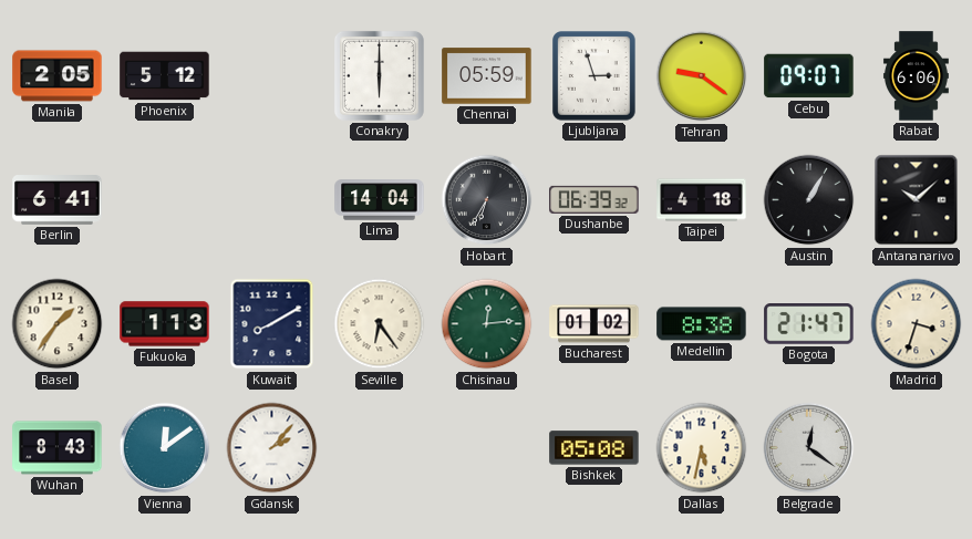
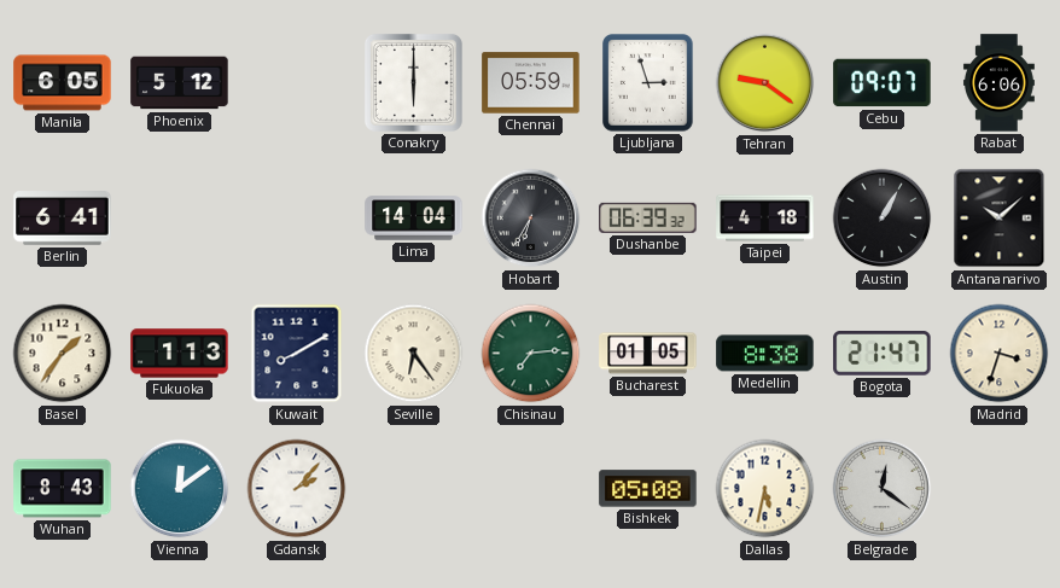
Manila: 2:05 -> 6:05
Chisinau: 12:14 -> 7:14
Bucharest: 01:02 -> 01:05
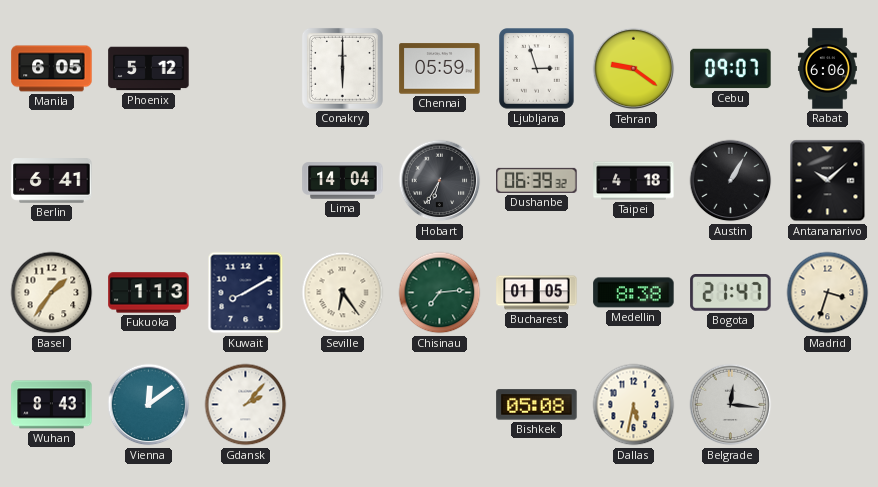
Belgrade: 12:21 -> 12:16
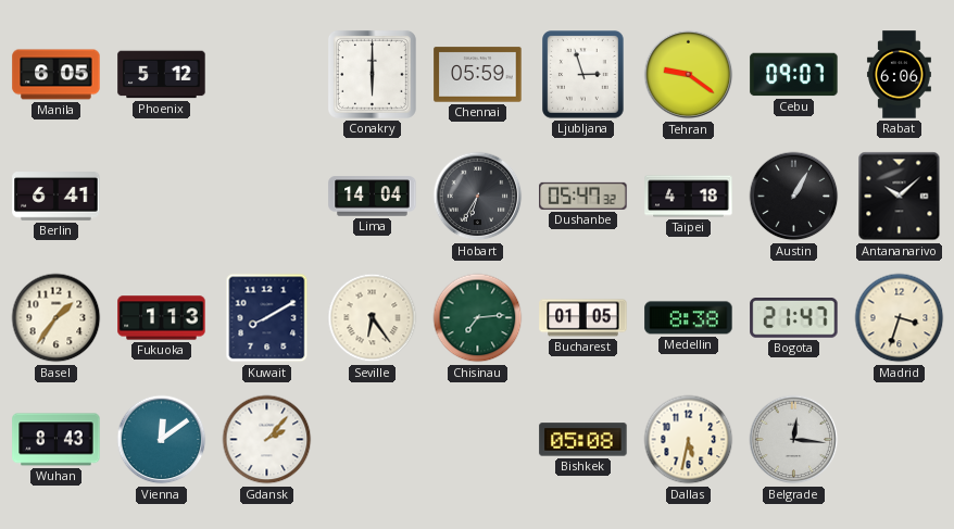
Dushanbe: 06:39 -> 05:47
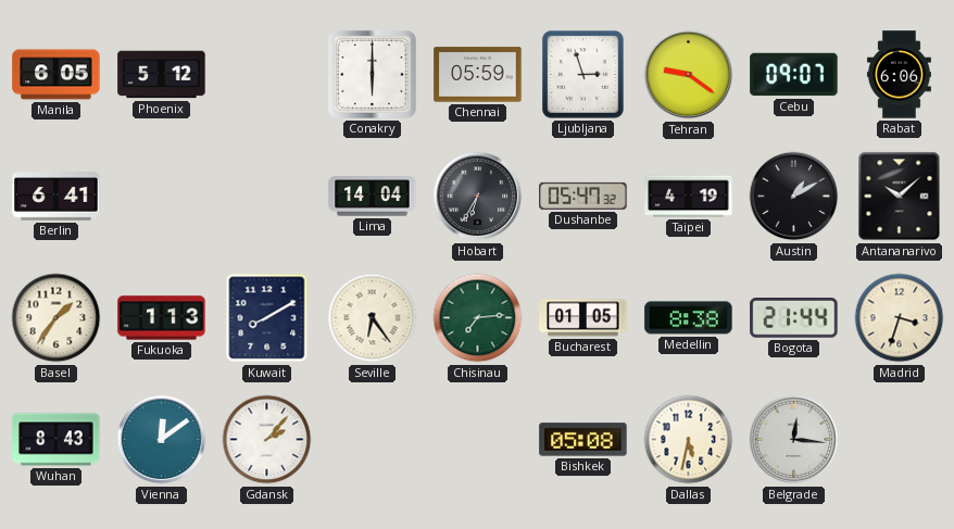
Taipei: 4:18 -> 4:19
Austin: 1:05 -> 1:10
Bogota: 21:47 -> 21:44
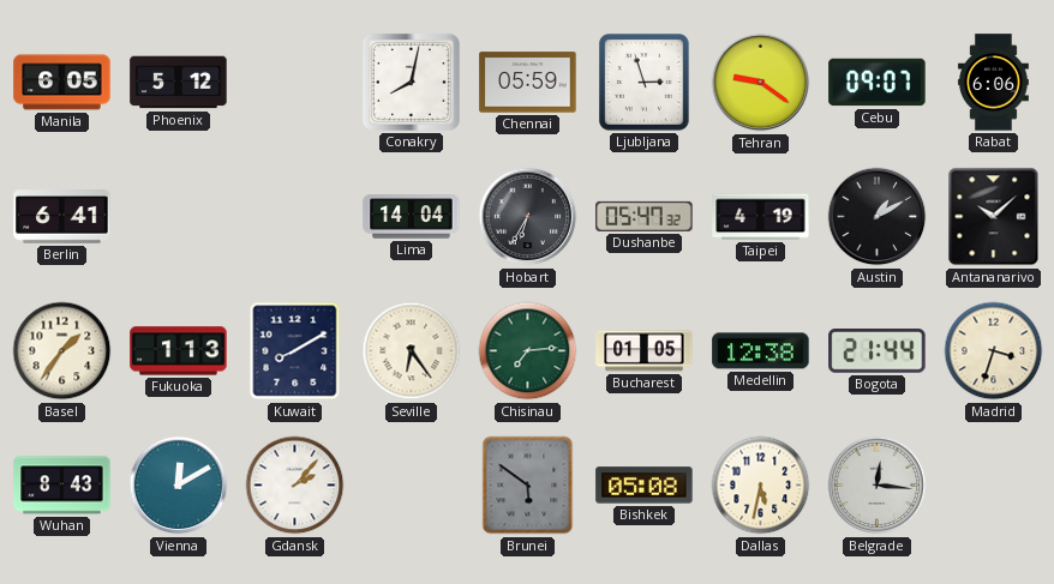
Conakry: 6:00 -> 8:02
Medellin: 8:38 -> 12:38
Vienna: 12:09 -> 12:10
Brunei: none -> 5:51
